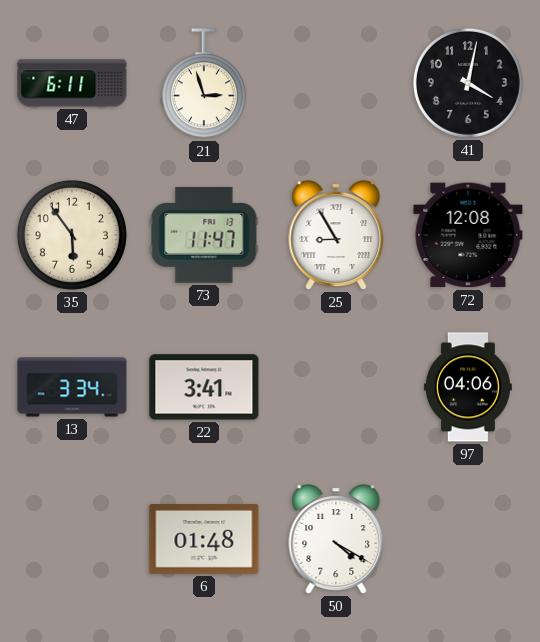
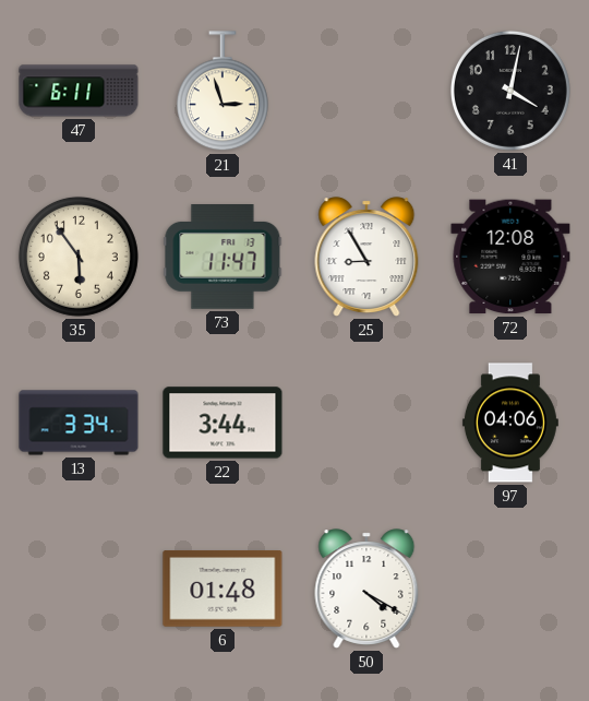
22: 3:41 -> 3:44
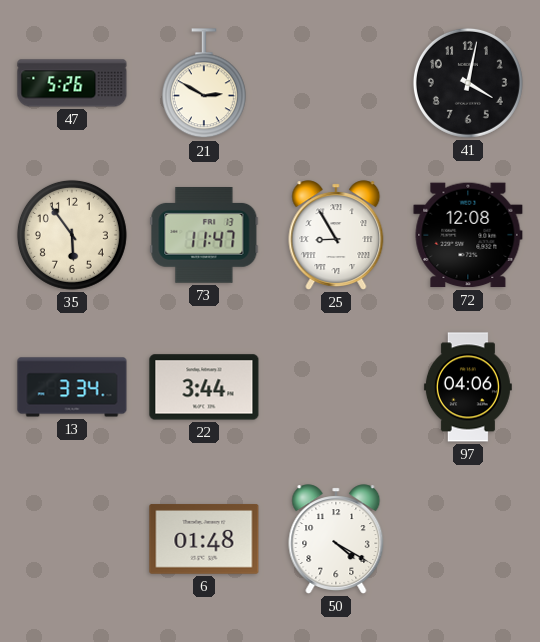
47: 6:11 -> 5:26
21: 2:57 -> 2:50
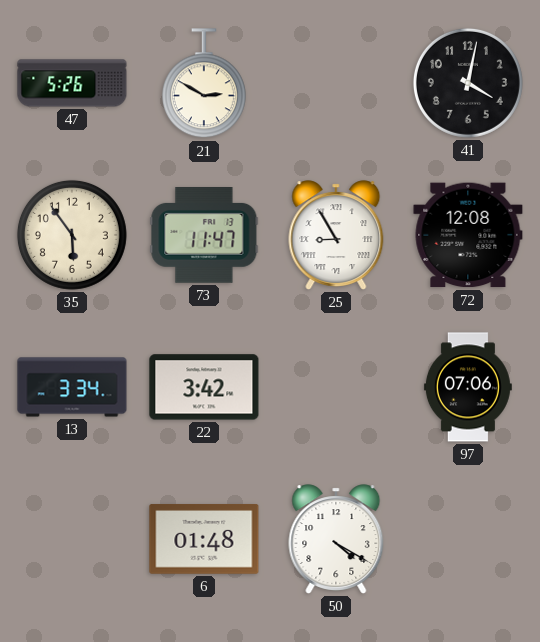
22: 3:44 -> 3:42
97: 04:06 -> 07:06
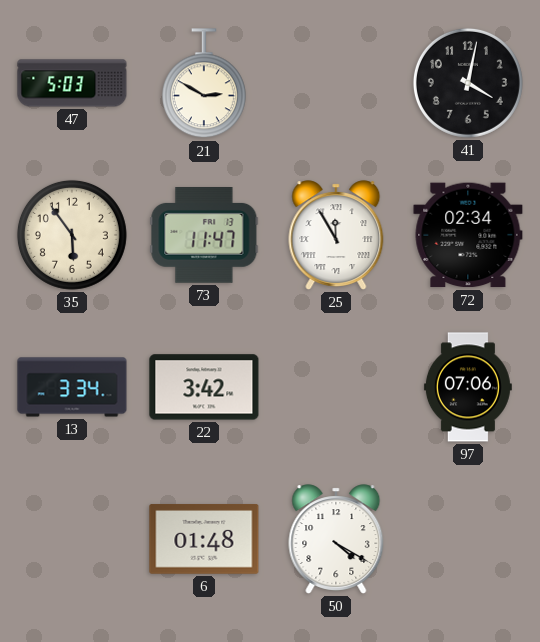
47: 5:26 -> 5:03
25: 8:55 -> 11:55
72: 12:08 -> 02:34
